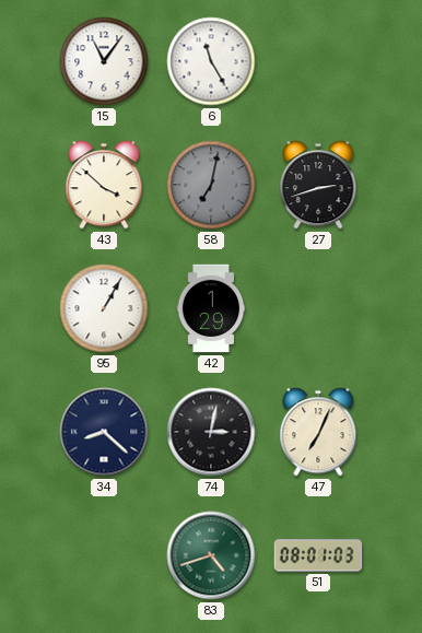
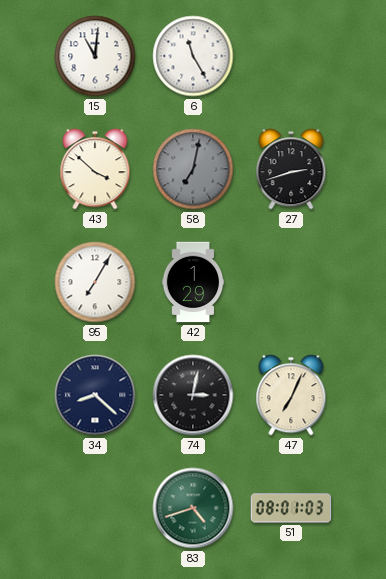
15: 11:06 -> 11:01
95: 1:05 -> 7:05
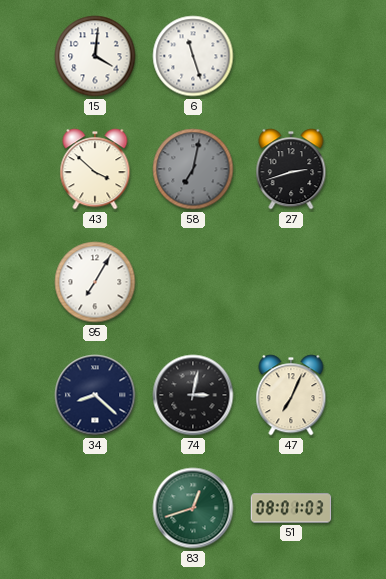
15: 11:01 -> 4:01
6: 11:25 -> 11:27
42: 1:29 -> none
83: 4:42 -> 12:42
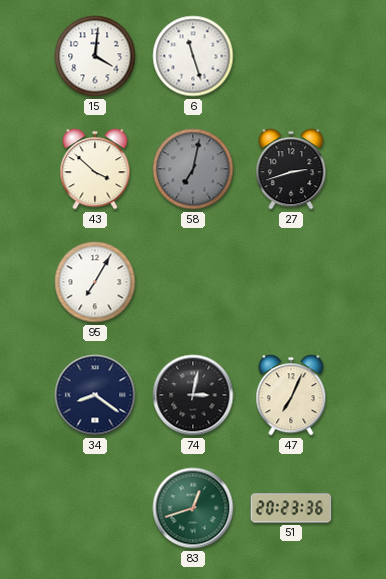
34: 8:22 -> 8:21
51: 08:01 -> 20:23
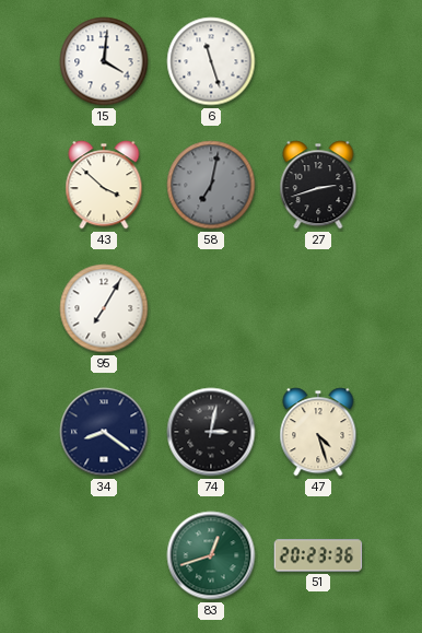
47: 7:04 -> 4:27
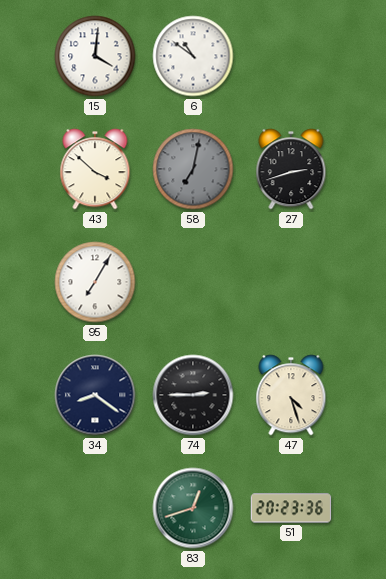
6: 11:27 -> 10:51
74: 3:02 -> 2:45
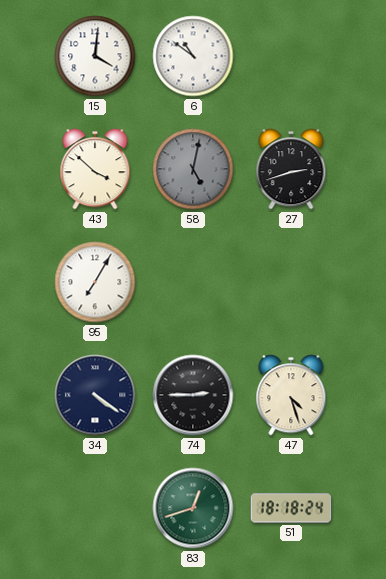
58: 7:02 -> 5:02
34: 8:21 -> 4:21
51: 20:23 -> 18:18
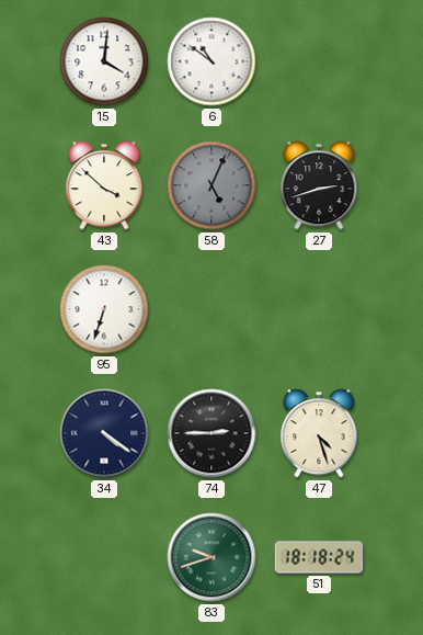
58: 5:02 -> 5:04
95: 7:05 -> 6:33
83: 12:42 -> 9:42
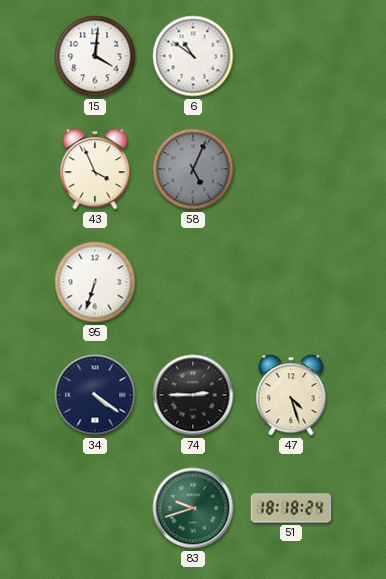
43: 3:52 -> 3:56
27: 2:42 -> none
